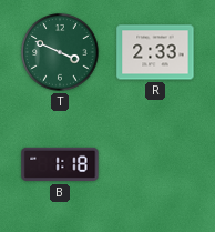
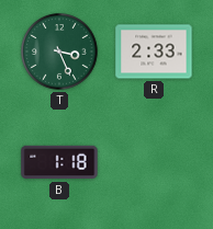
T: 3:49 -> 3:26
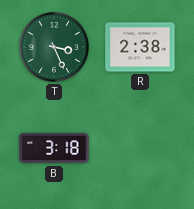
R: 2:33 -> 2:38
B: 1:18 -> 3:18
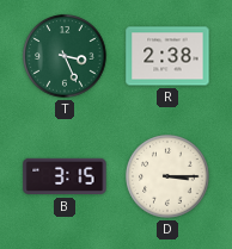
B: 3:18 -> 3:15
D: none -> 3:15
